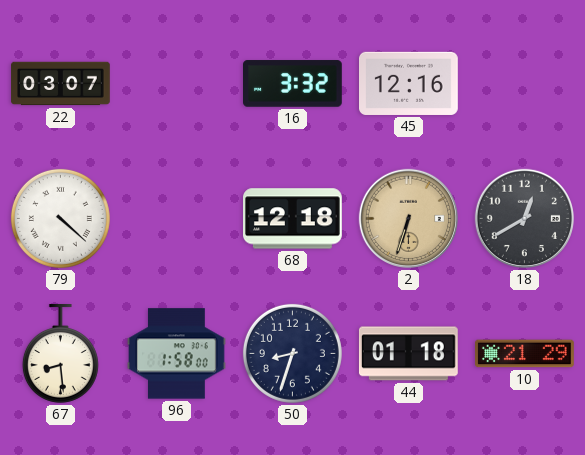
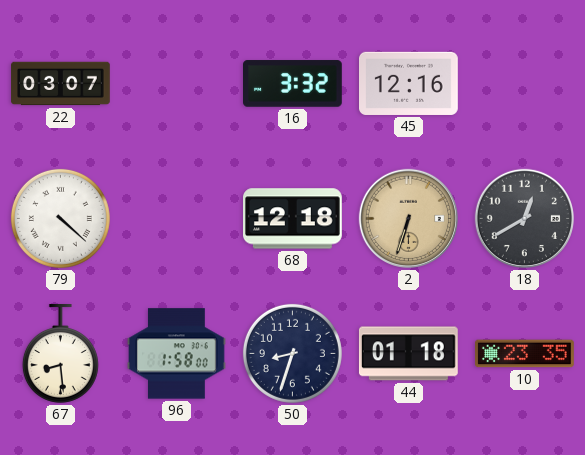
10: 21:29 -> 23:35
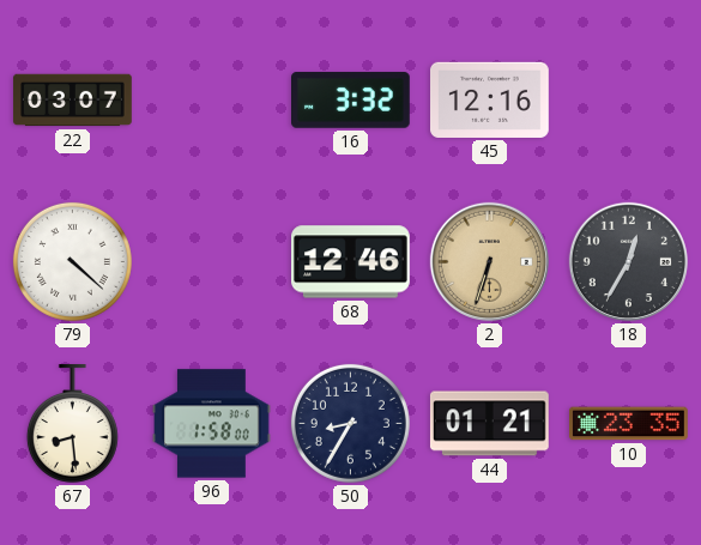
68: 12:18 -> 12:46
18: 12:40 -> 12:35
50: 8:33 -> 8:35
44: 01:18 -> 01:21
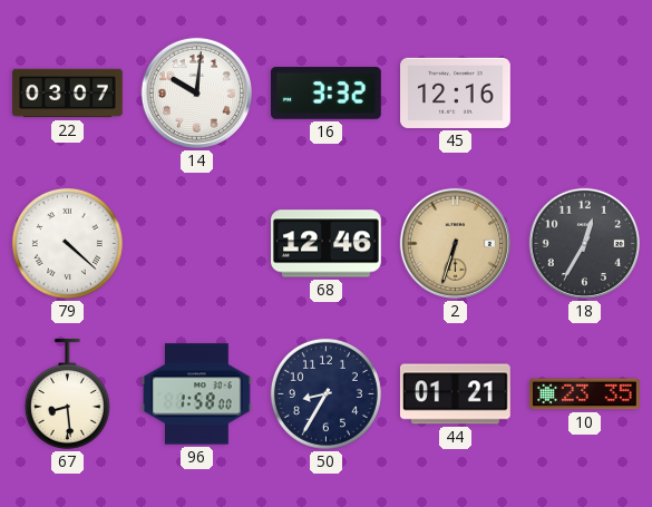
14: none -> 10:01
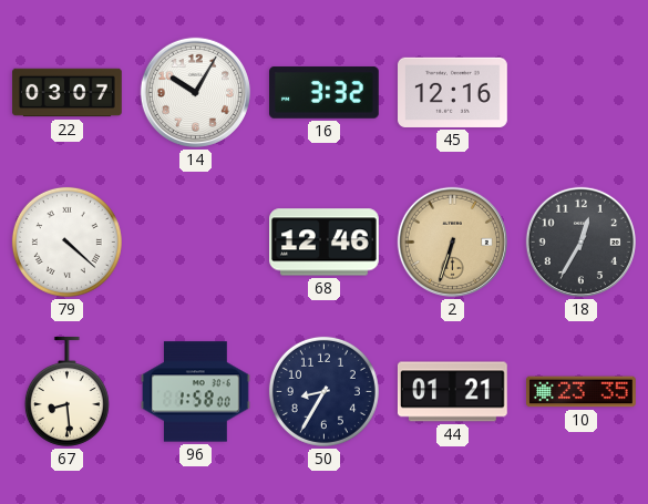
14: 10:01 -> 10:05
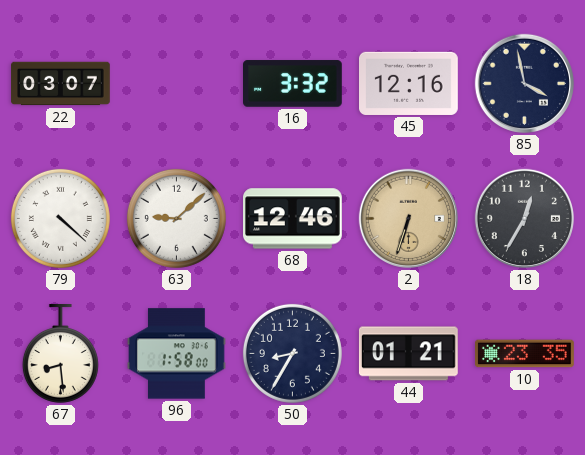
14: 10:05 -> none
85: none -> 3:58
63: none -> 9:08
